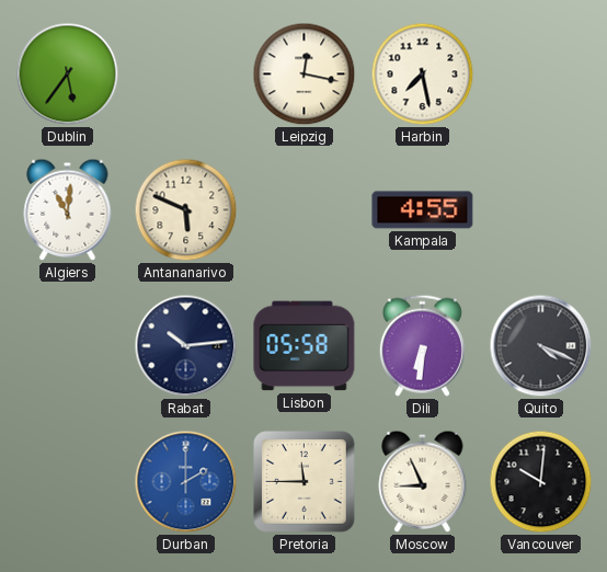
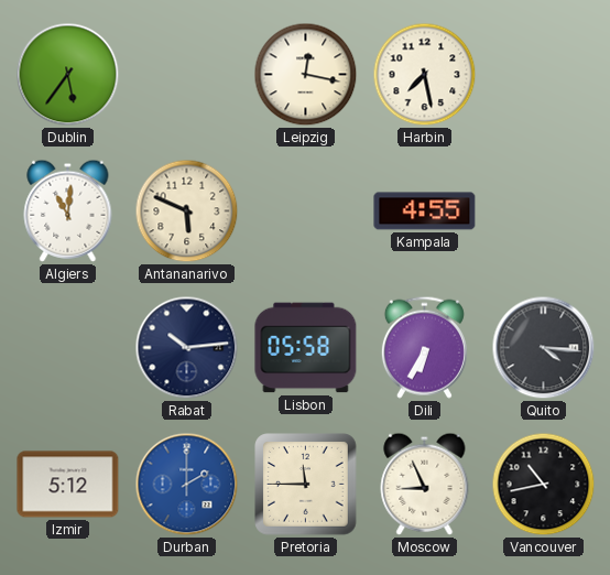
Dili: 6:31 -> 6:35
Quito: 4:19 -> 4:16
Izmir: none -> 5:12
Vancouver: 10:01 -> 10:43
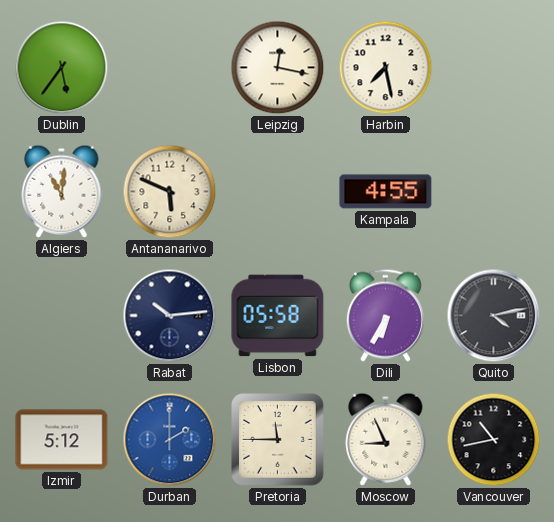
Quito: 4:16 -> 4:13
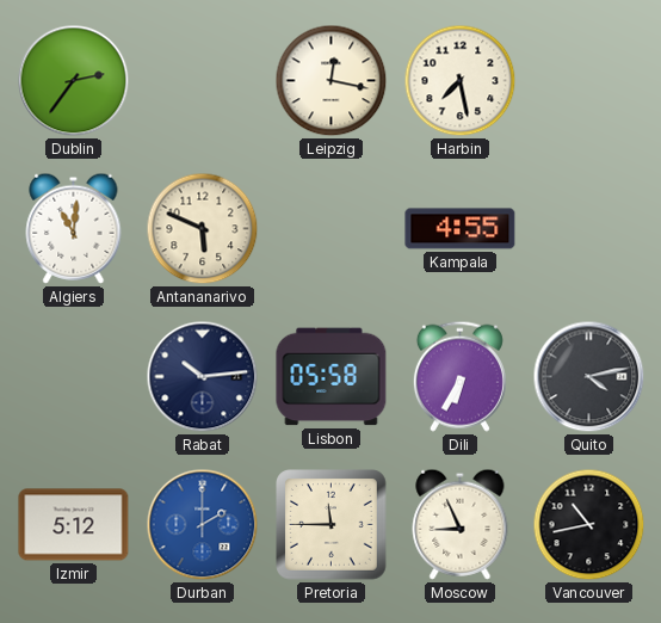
Dublin: 5:36 -> 2:36
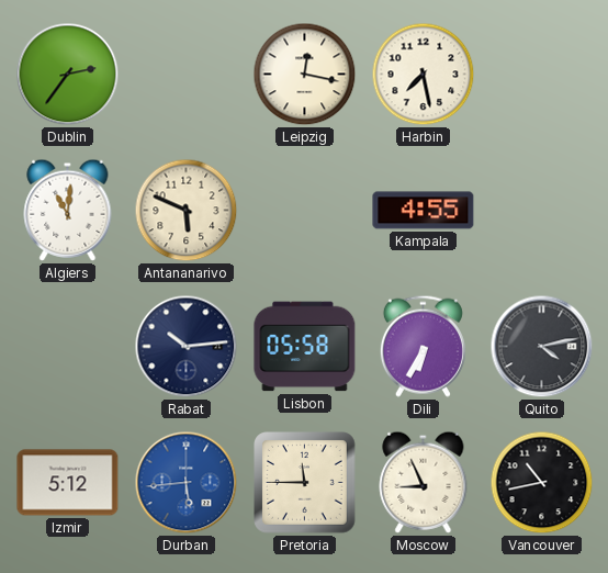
Durban: 2:00 -> 5:44
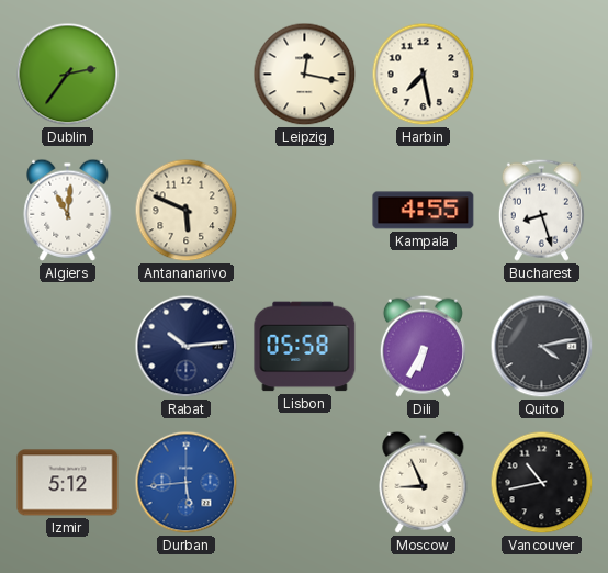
Bucharest: none -> 8:27
Pretoria: 11:45 -> none
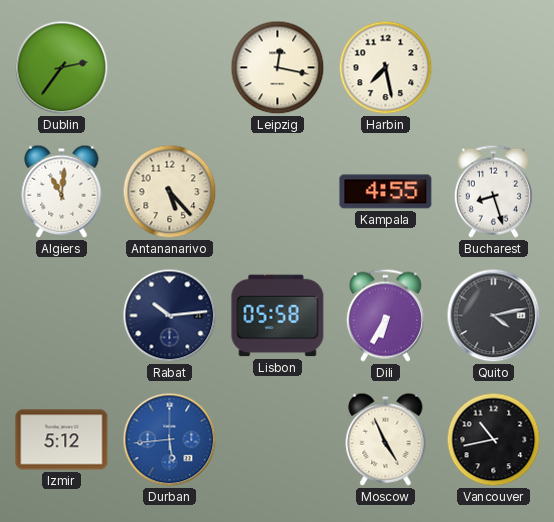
Antananarivo: 5:49 -> 5:23
Moscow: 8:56 -> 4:56
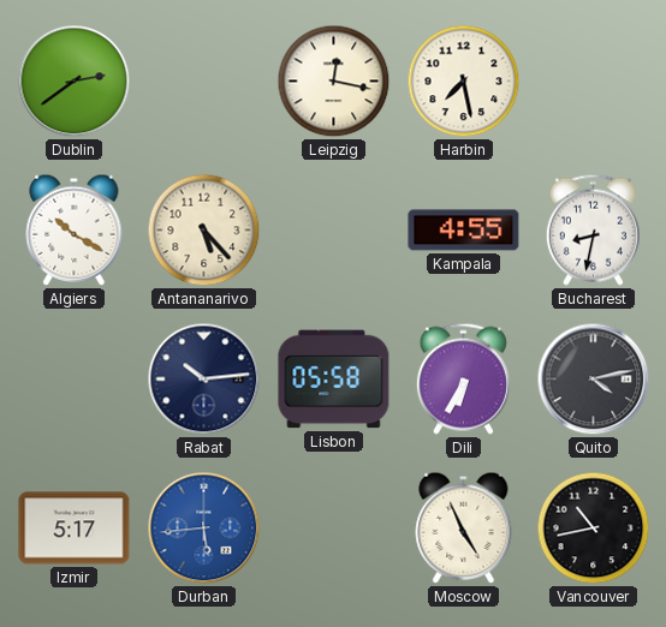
Dublin: 2:36 -> 2:39
Algiers: 11:01 -> 10:20
Bucharest: 8:27 -> 8:32
Izmir: 5:12 -> 5:17
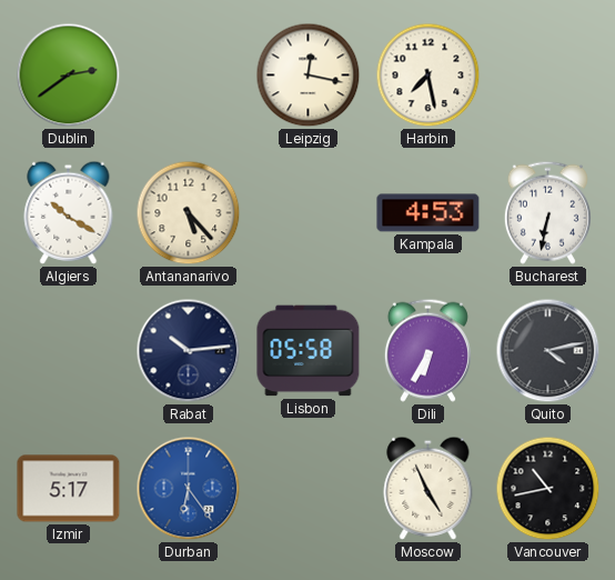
Kampala: 4:55 -> 4:53
Bucharest: 8:32 -> 6:32
Durban: 5:44 -> 6:24
